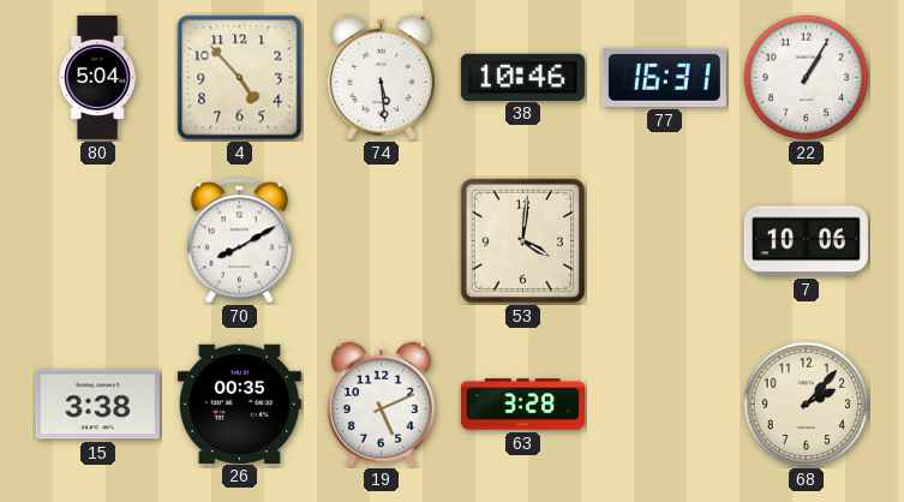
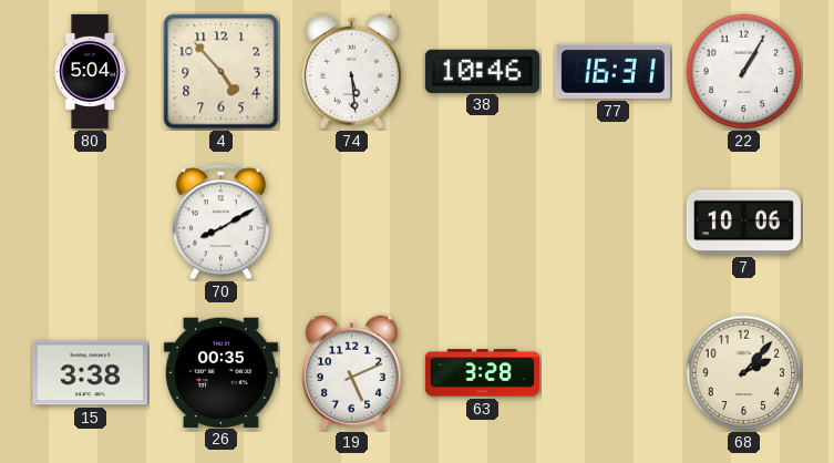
53: 4:01 -> none
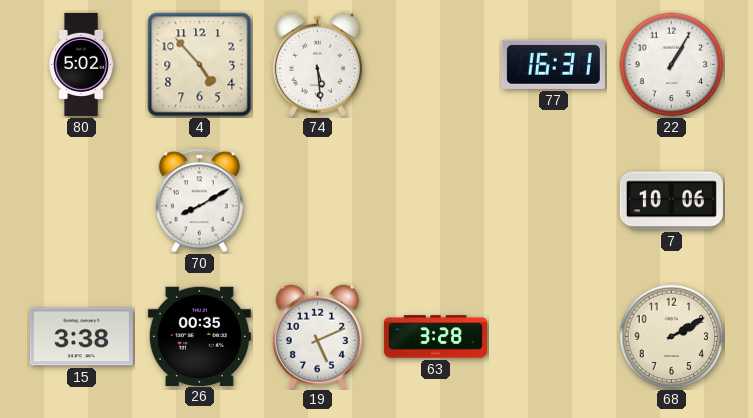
80: 5:04 -> 5:02
38: 10:46 -> none
68: 2:07 -> 2:10
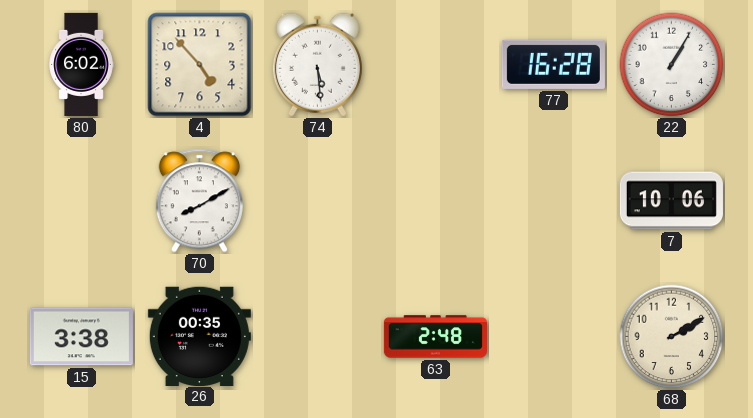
80: 5:02 -> 6:02
77: 16:31 -> 16:28
19: 5:11 -> none
63: 3:28 -> 2:48
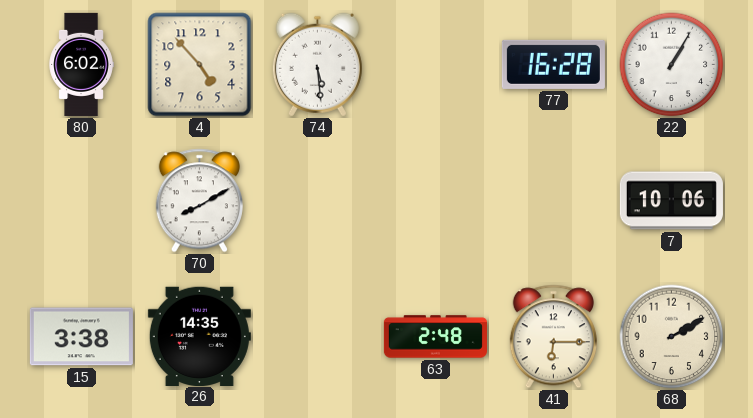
26: 00:35 -> 14:35
41: none -> 6:15
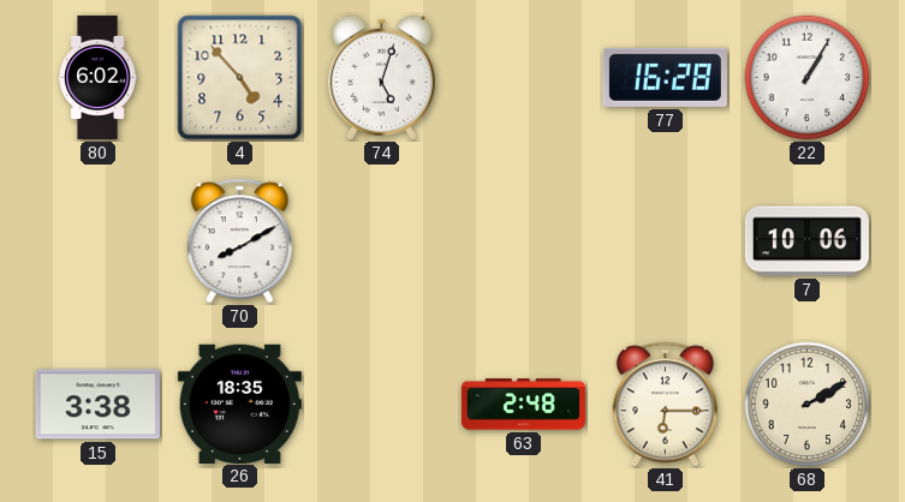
74: 5:29 -> 5:03
26: 14:35 -> 18:35
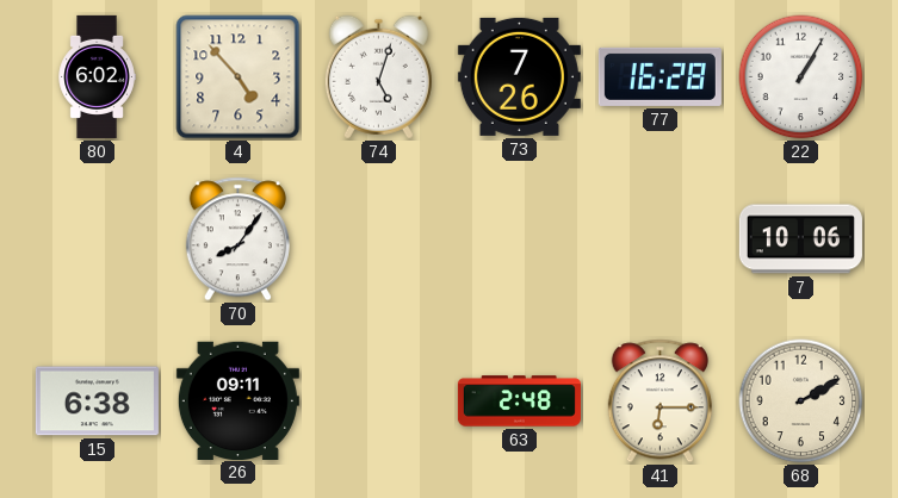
73: none -> 7:26
70: 8:10 -> 8:06
15: 3:38 -> 6:38
26: 18:35 -> 09:11
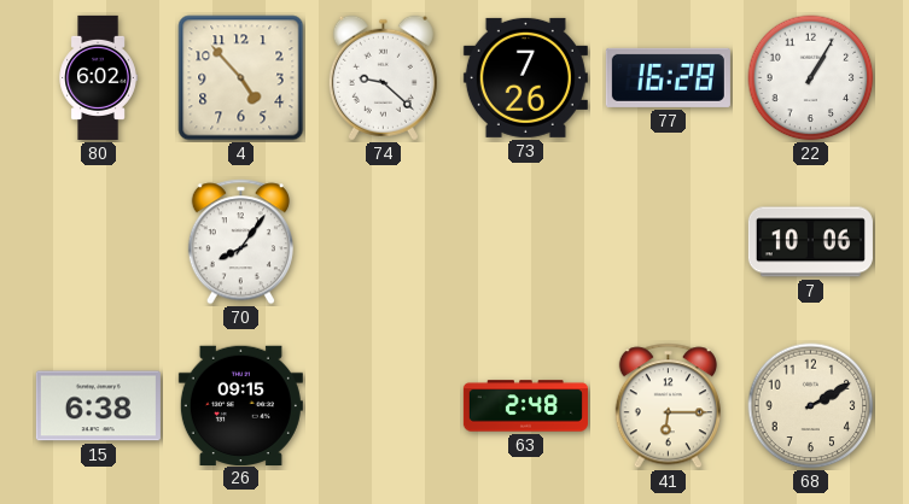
74: 5:03 -> 9:22
26: 09:11 -> 09:15
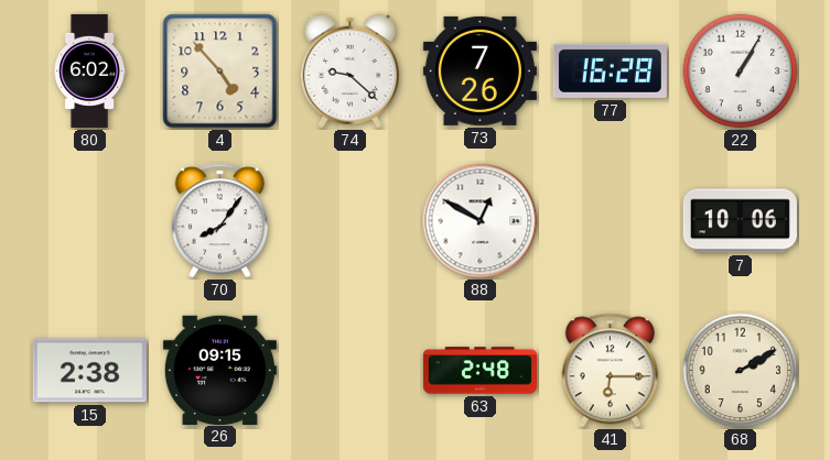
88: none -> 12:50
15: 6:38 -> 2:38
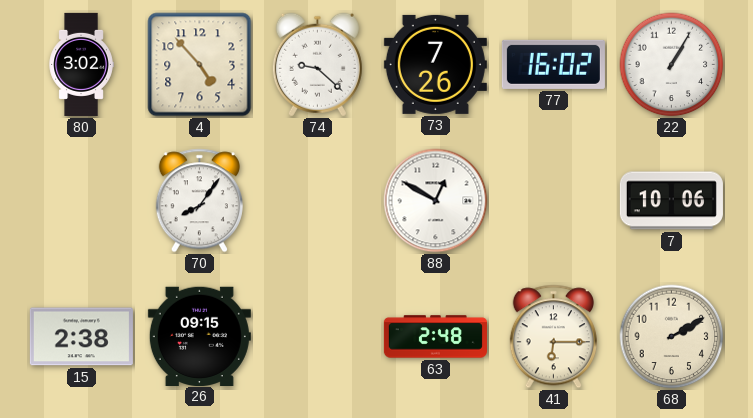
80: 6:02 -> 3:02
77: 16:28 -> 16:02
